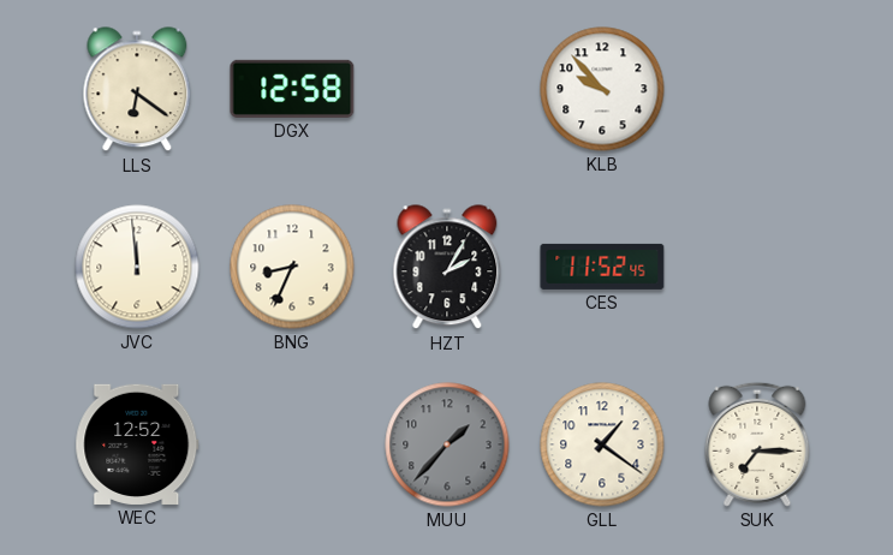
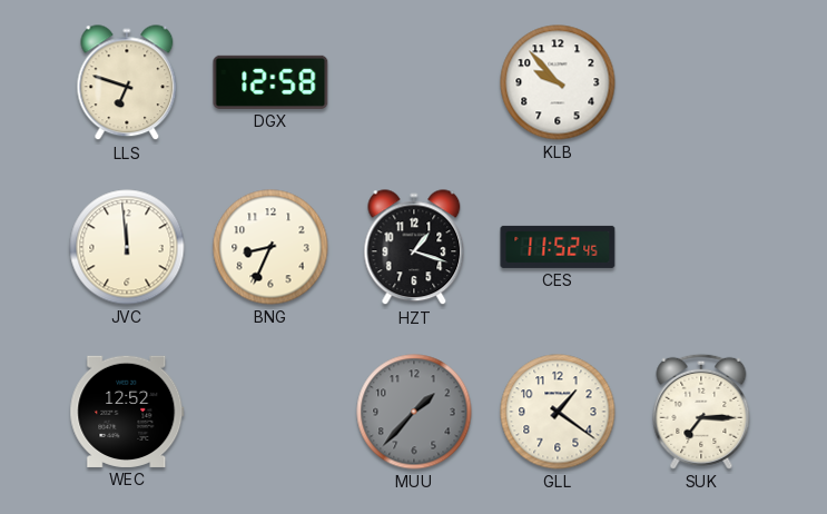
LLS: 6:21 -> 6:48
HZT: 2:05 -> 1:18
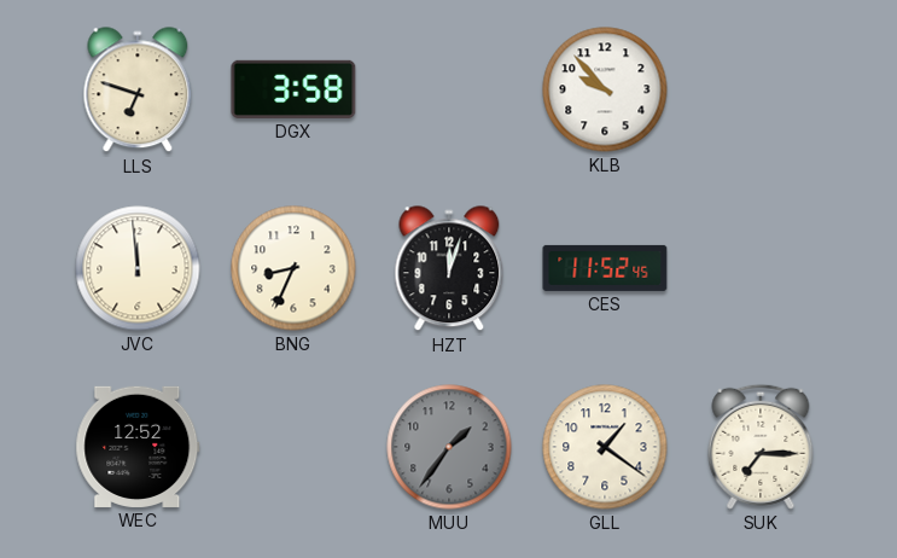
DGX: 12:58 -> 3:58
HZT: 1:18 -> 12:03
MUU: 1:37 -> 1:36
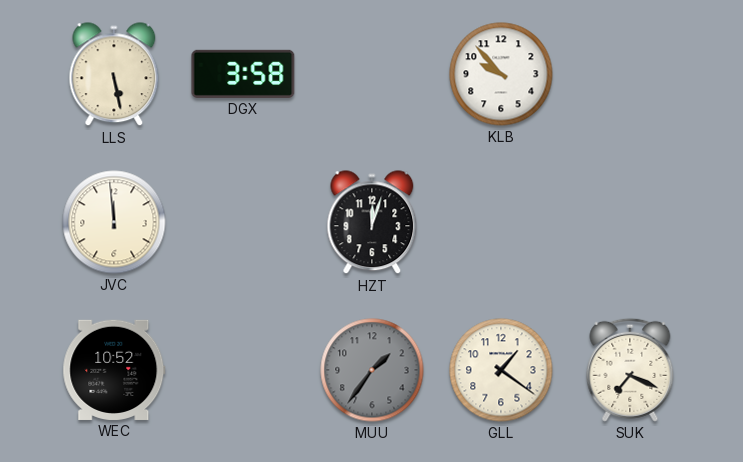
LLS: 6:48 -> 5:28
BNG: 8:34 -> none
CES: 11:52 -> none
WEC: 12:52 -> 10:52
SUK: 7:15 -> 7:19
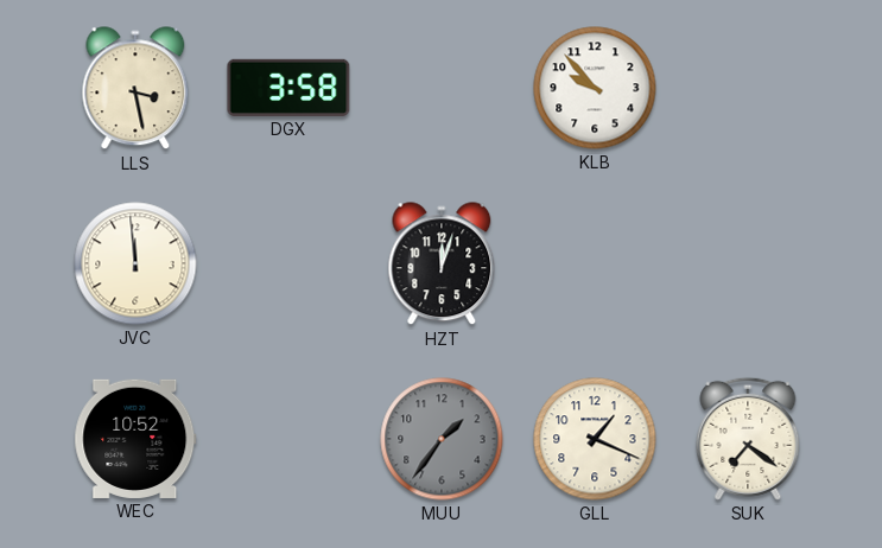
LLS: 5:28 -> 3:28
GLL: 1:21 -> 1:19
SUK: 7:19 -> 7:21
